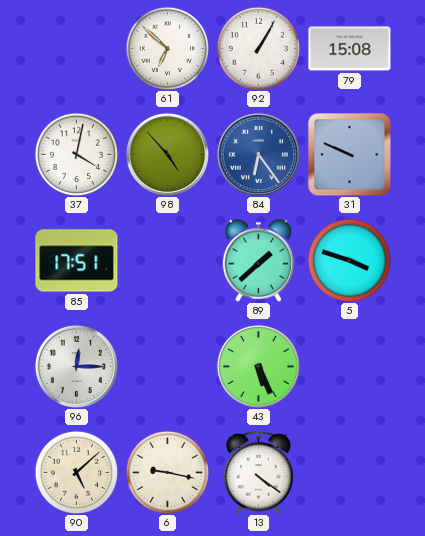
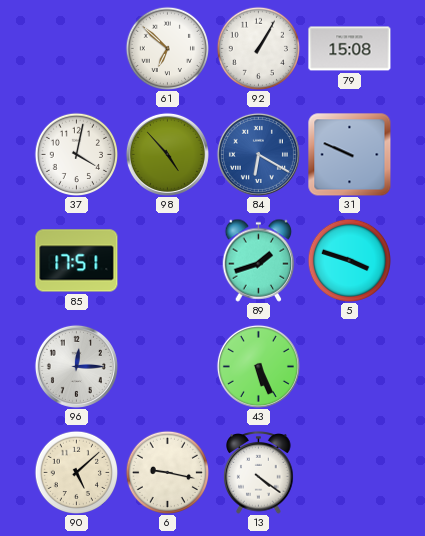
84: 6:24 -> 6:20
89: 1:38 -> 1:42
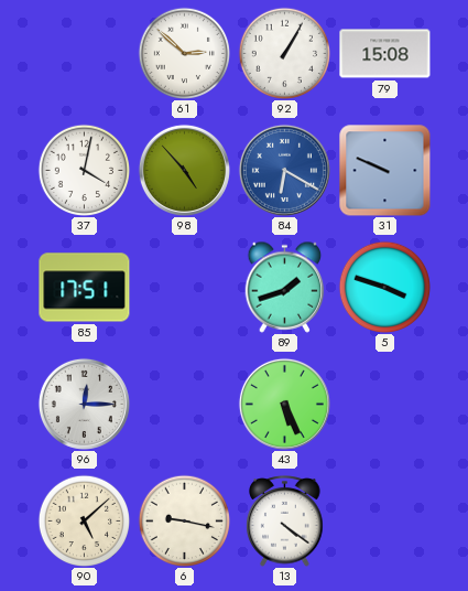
61: 6:52 -> 2:52
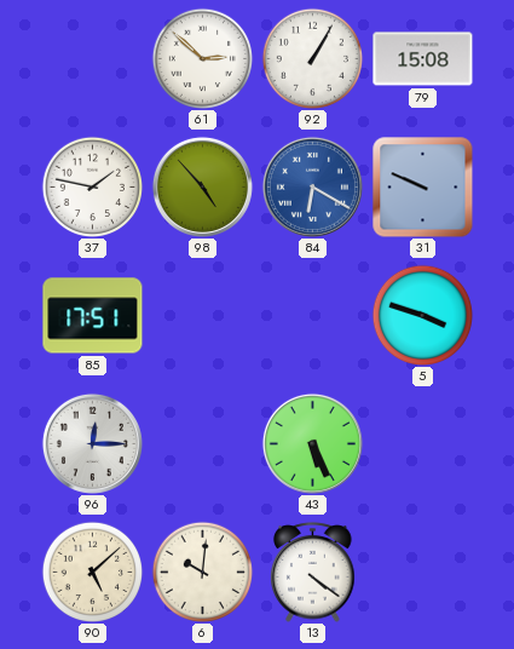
37: 4:02 -> 1:47
89: 1:42 -> none
6: 9:17 -> 10:01
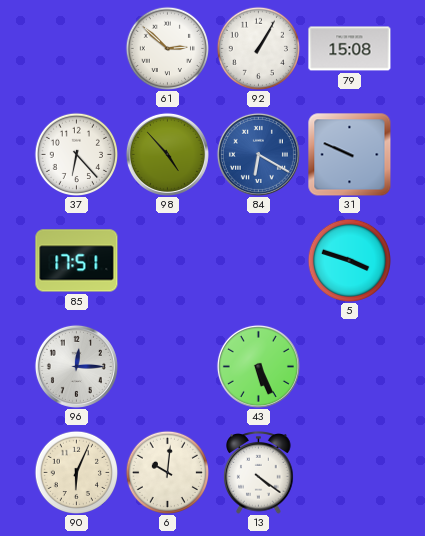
37: 1:47 -> 6:23
90: 5:08 -> 6:04
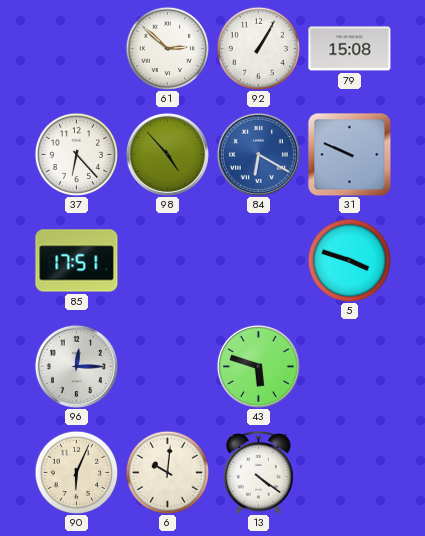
43: 5:26 -> 5:48
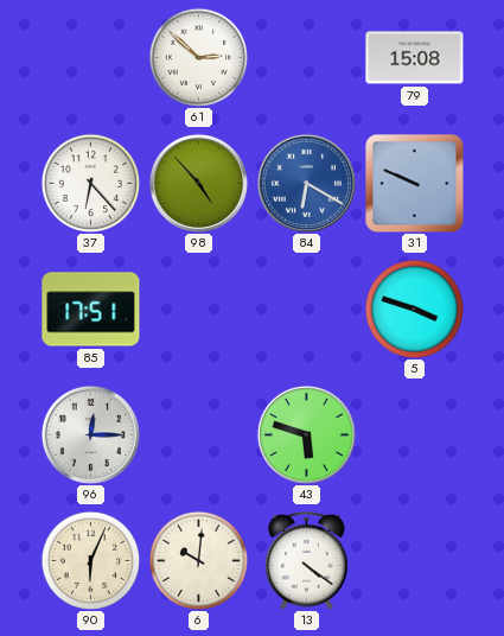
92: 1:05 -> none
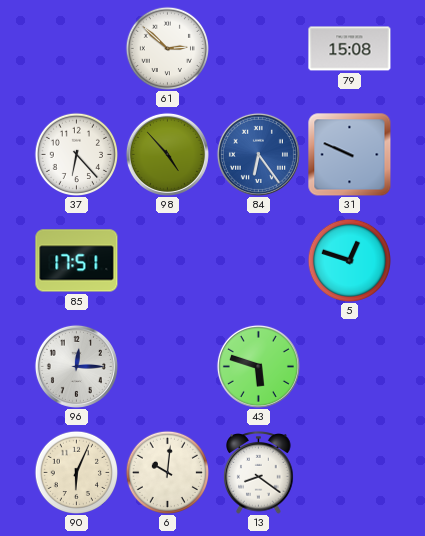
84: 6:20 -> 6:24
5: 3:48 -> 12:48
13: 4:21 -> 8:21
